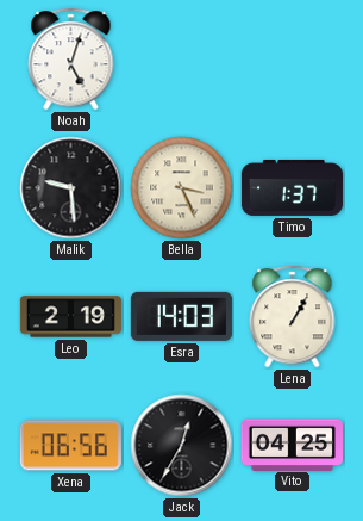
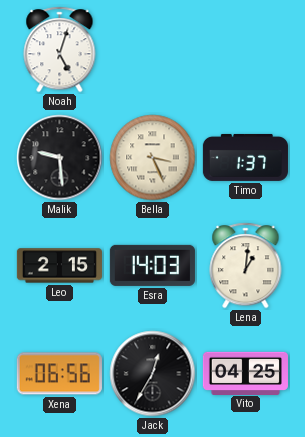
Leo: 2:19 -> 2:15
Lena: 1:05 -> 1:01
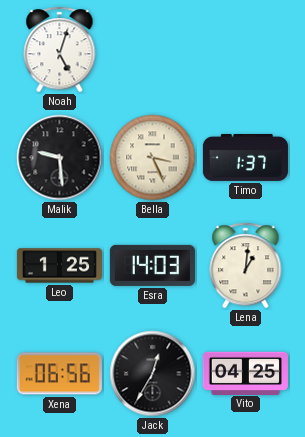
Leo: 2:15 -> 1:25
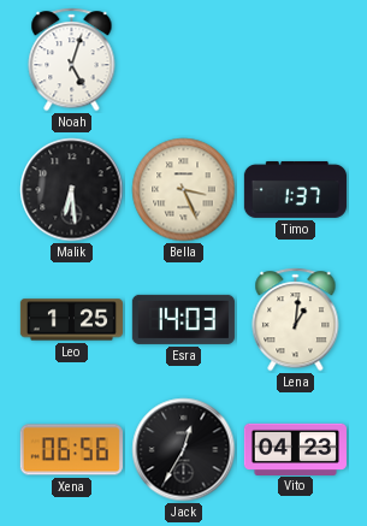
Malik: 9:29 -> 6:29
Vito: 04:25 -> 04:23
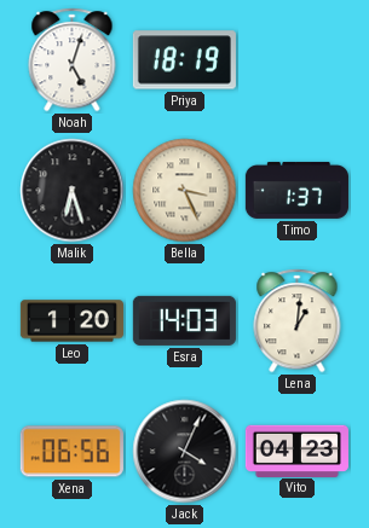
Priya: none -> 18:19
Malik: 6:29 -> 6:27
Leo: 1:25 -> 1:20
Jack: 12:35 -> 4:04
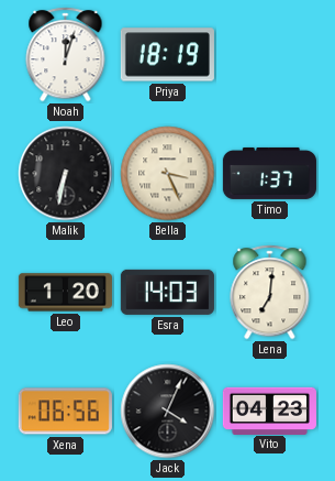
Noah: 5:03 -> 12:03
Malik: 6:27 -> 6:32
Lena: 1:01 -> 7:01
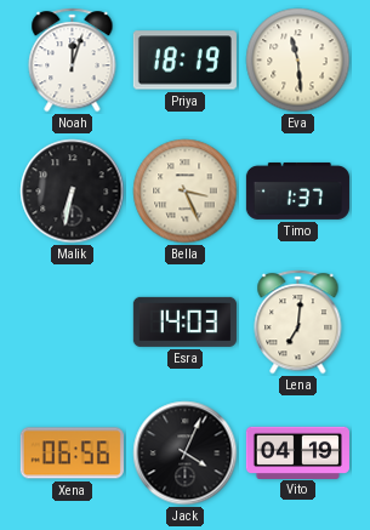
Eva: none -> 11:29
Leo: 1:20 -> none
Vito: 04:23 -> 04:19
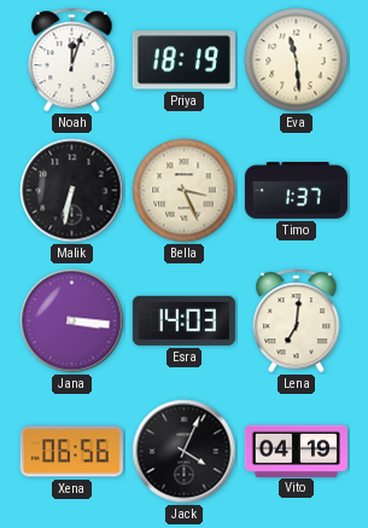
Jana: none -> 3:16
